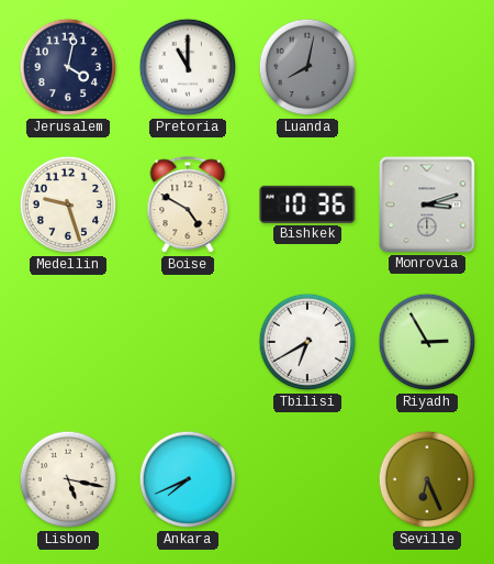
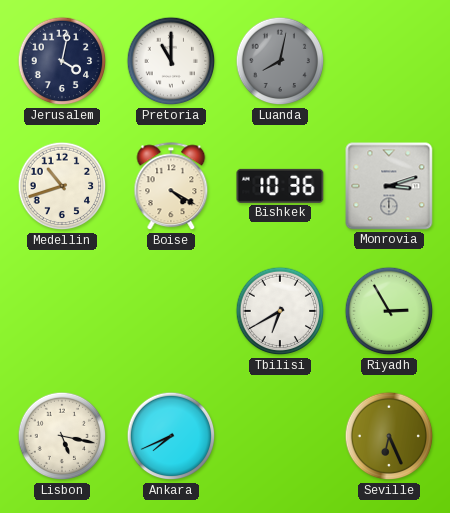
Medellin: 9:27 -> 10:42
Boise: 4:50 -> 4:20
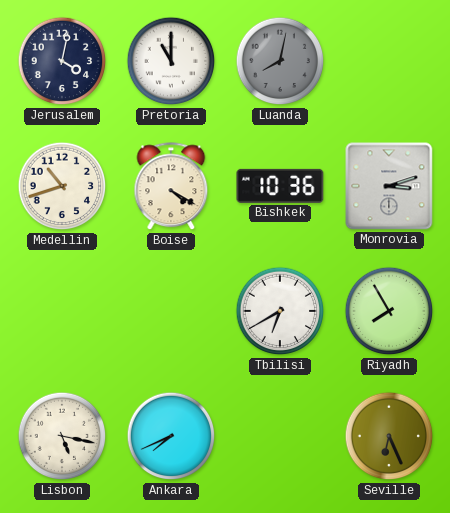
Riyadh: 2:55 -> 7:55
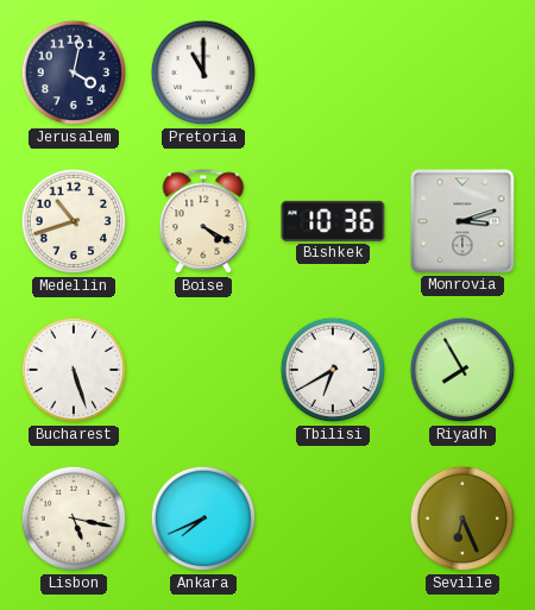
Luanda: 8:02 -> none
Bucharest: none -> 5:27
